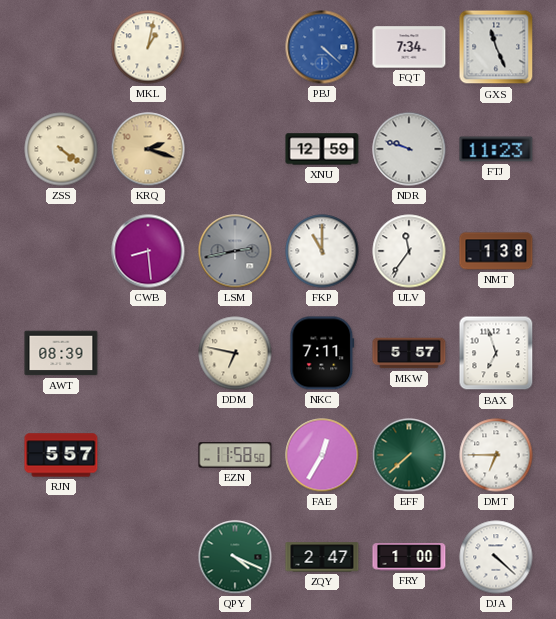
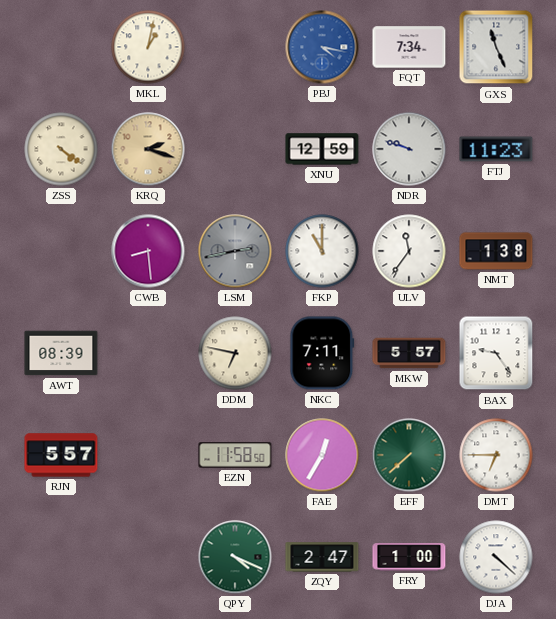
PBJ: 4:22 -> 4:17
BAX: 6:57 -> 9:24
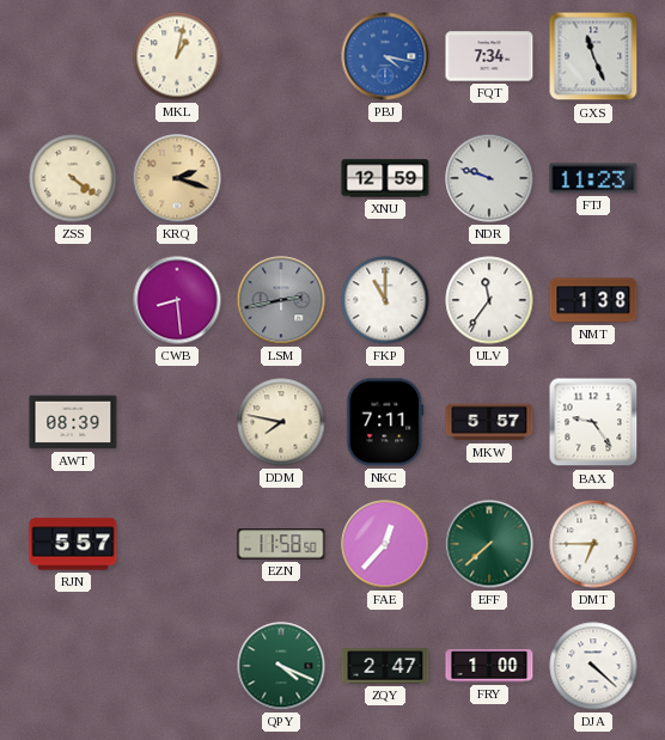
DDM: 6:47 -> 7:47
FAE: 12:35 -> 12:37
